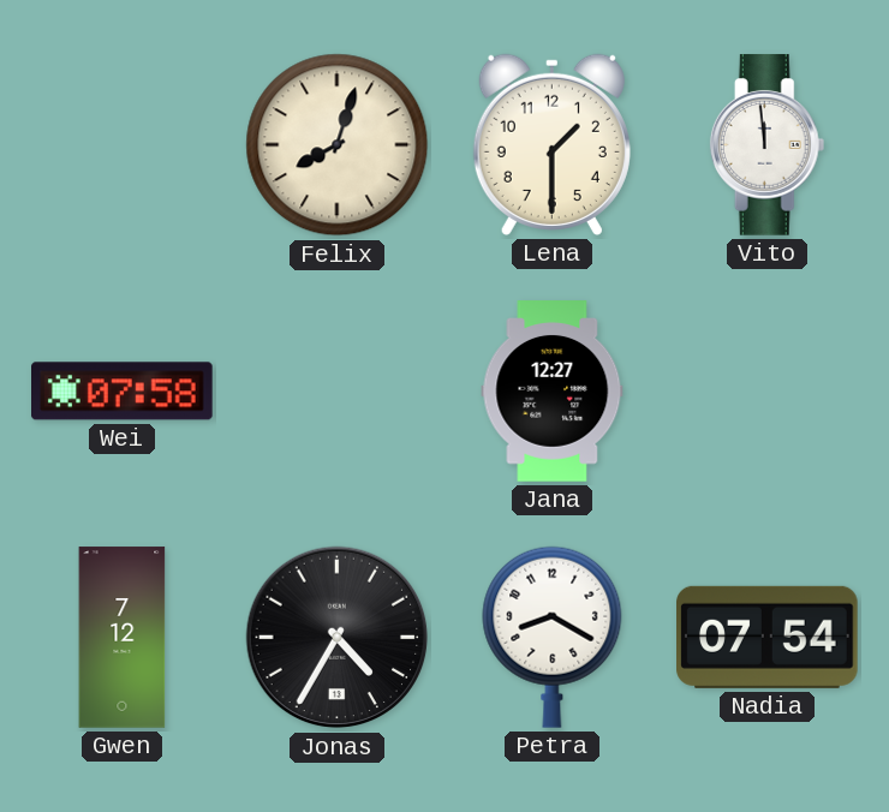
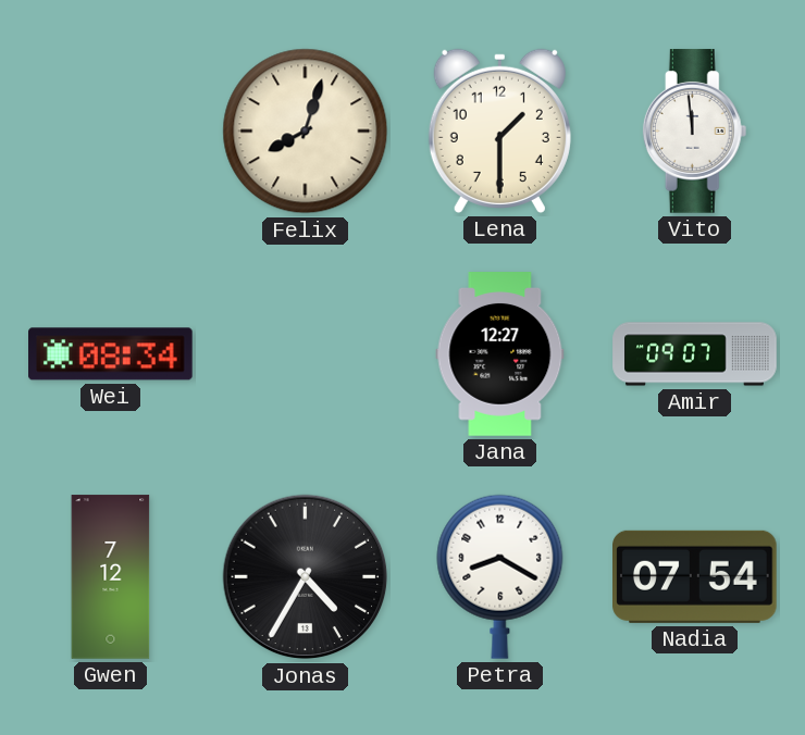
Wei: 07:58 -> 08:34
Amir: none -> 09:07
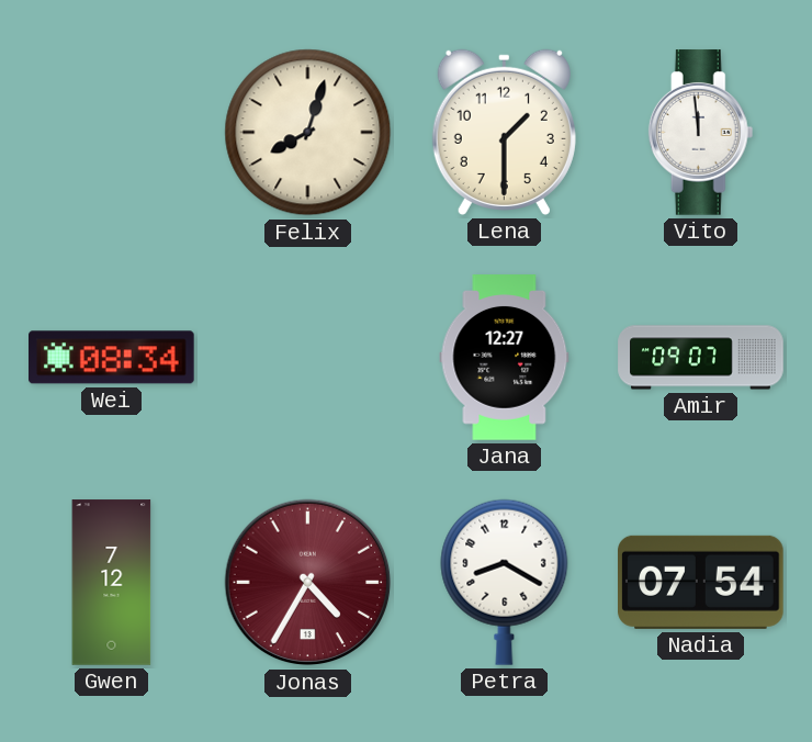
Jonas dial: black -> burgundy
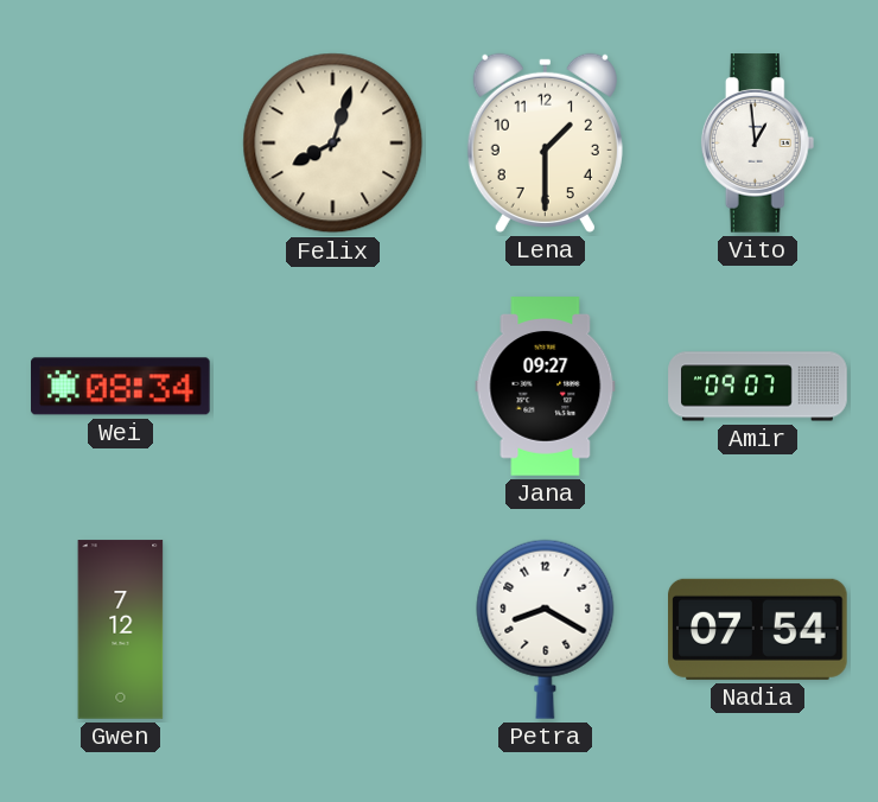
Vito: 11:59 -> 12:59
Jana: 12:27 -> 09:27
Jonas: 4:35 -> none
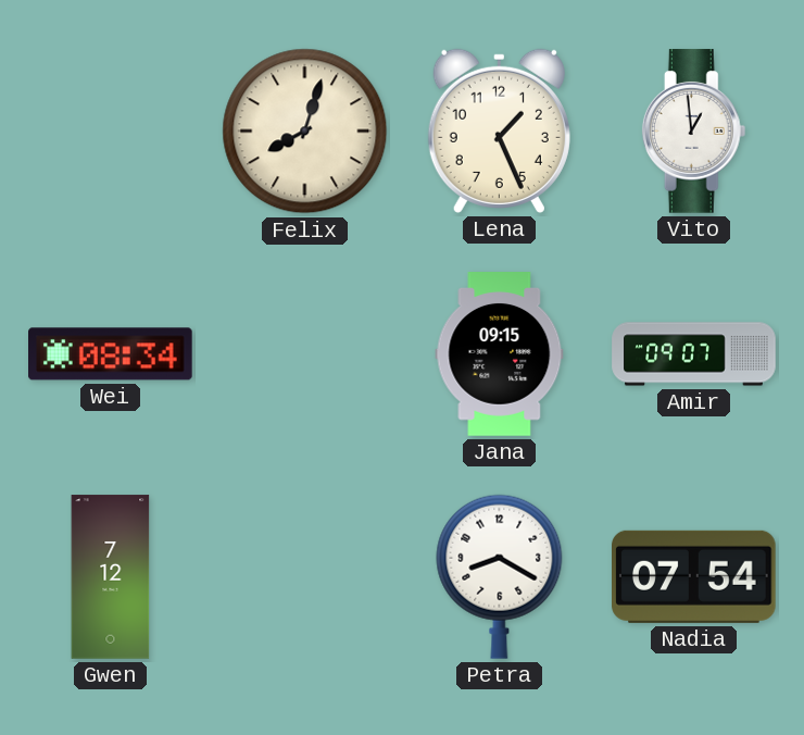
Lena: 1:30 -> 1:26
Jana: 09:27 -> 09:15
